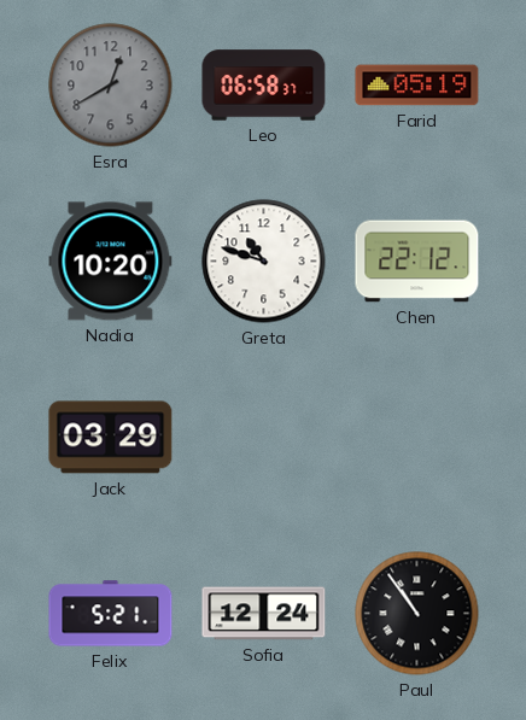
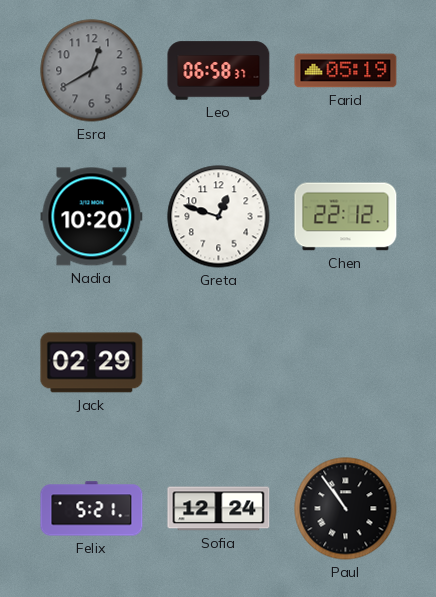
Greta: 10:48 -> 12:48
Jack: 03:29 -> 02:29
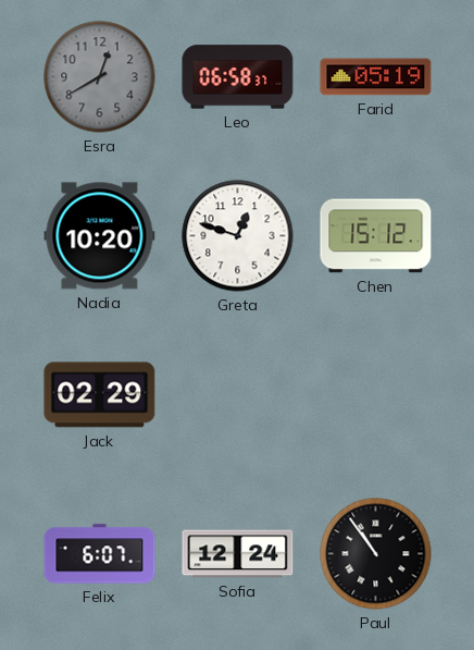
Chen: 22:12 -> 15:12
Felix: 5:21 -> 6:07
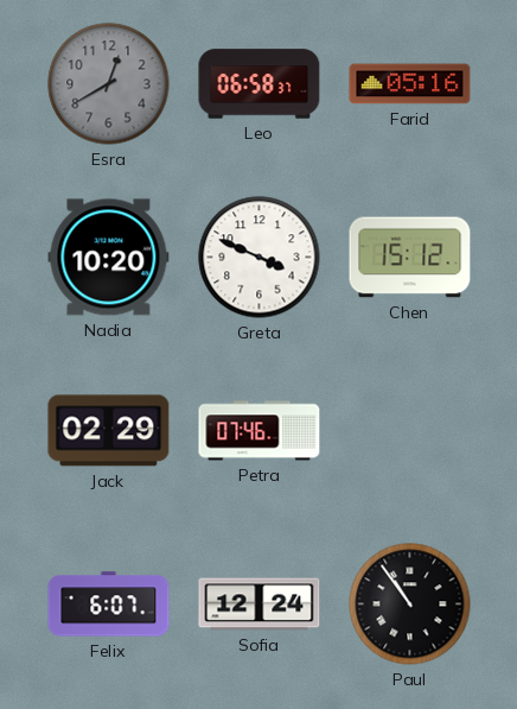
Farid: 05:19 -> 05:16
Greta: 12:48 -> 3:49
Petra: none -> 07:46
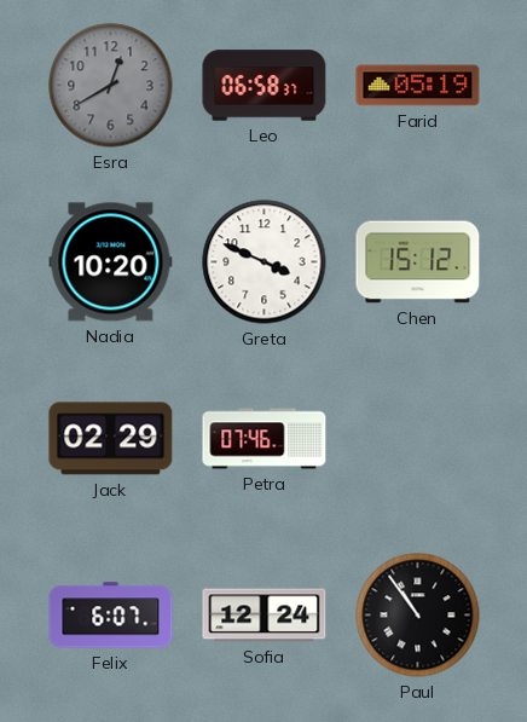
Farid: 05:16 -> 05:19
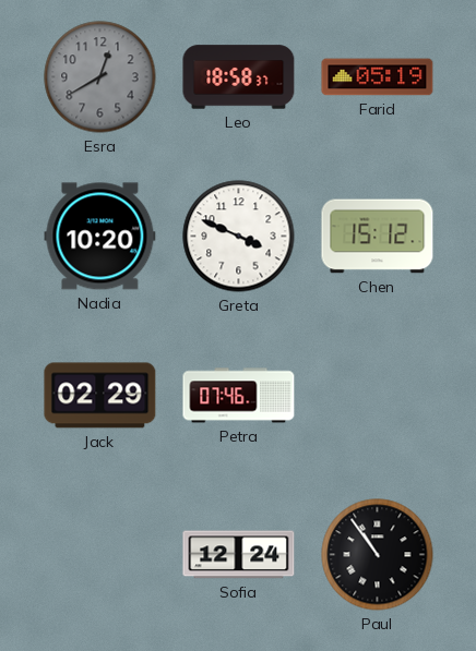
Leo: 06:58 -> 18:58
Felix: 6:07 -> none
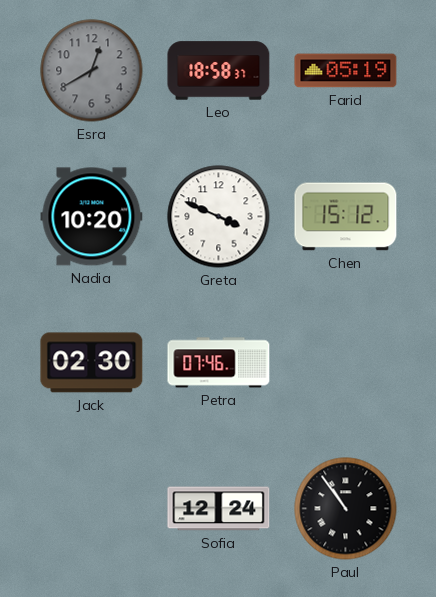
Jack: 02:29 -> 02:30
